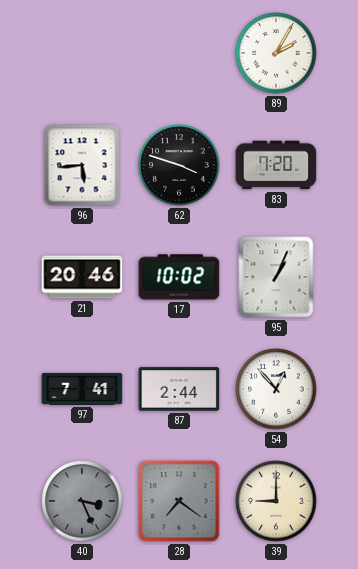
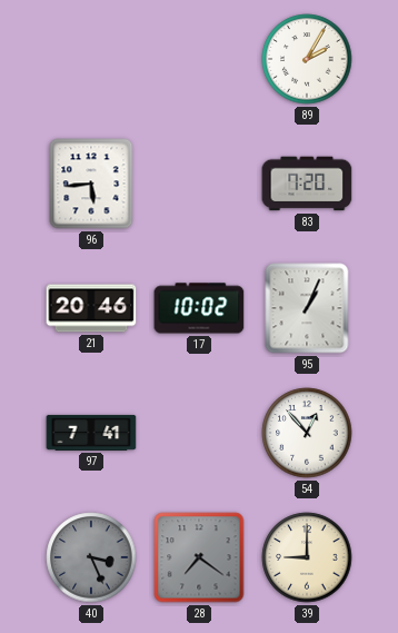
62: 3:48 -> none
87: 2:44 -> none
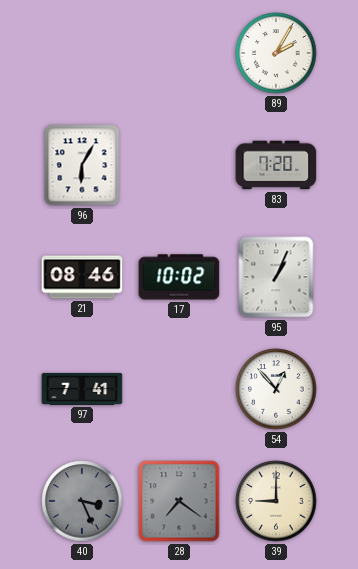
96: 5:44 -> 6:05
21: 20:46 -> 08:46
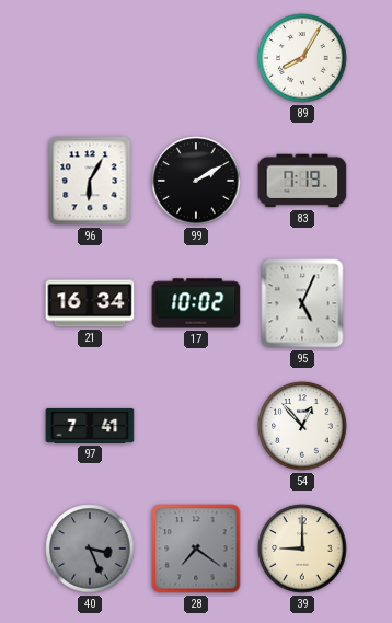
89: 2:05 -> 8:05
99: none -> 2:10
83: 7:20 -> 7:19
21: 08:46 -> 16:34
95: 1:04 -> 5:04
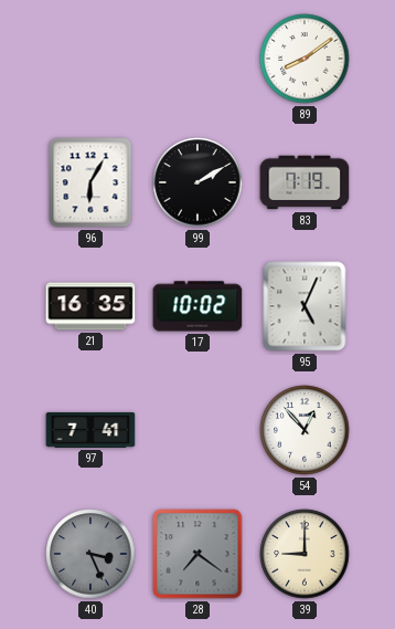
89: 8:05 -> 8:09
21: 16:34 -> 16:35
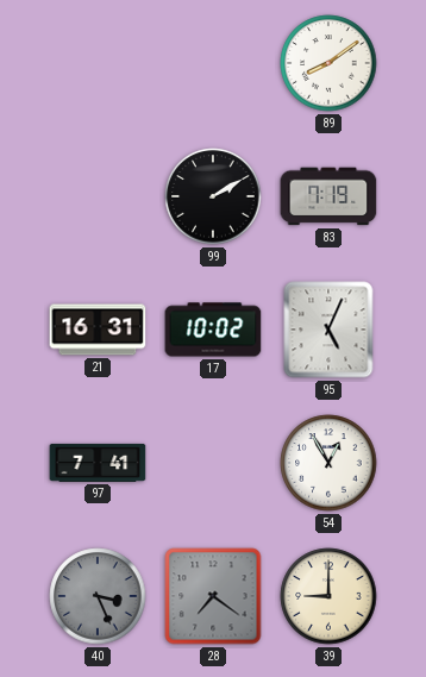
96: 6:05 -> none
21: 16:35 -> 16:31
54: 12:53 -> 12:55
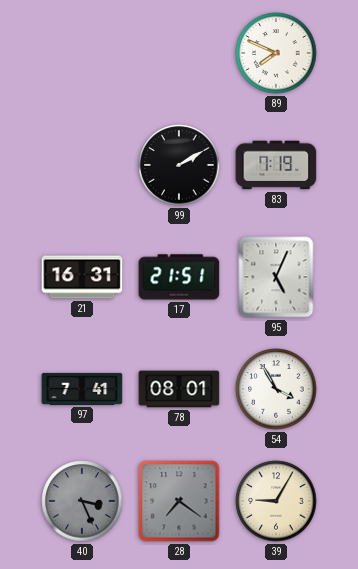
89: 8:09 -> 7:49
17: 10:02 -> 21:51
78: none -> 08:01
54: 12:55 -> 3:55
39: 9:00 -> 9:05
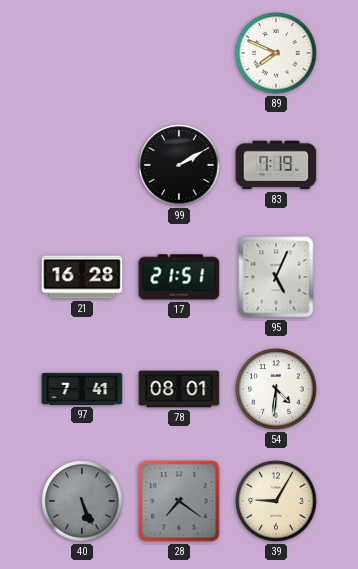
21: 16:31 -> 16:28
54: 3:55 -> 4:31
40: 3:26 -> 5:26
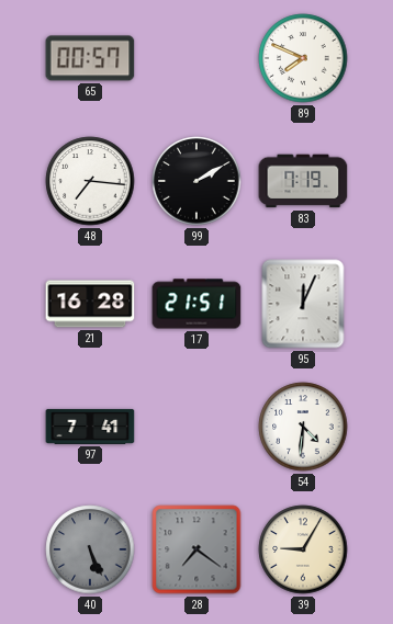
65: none -> 00:57
48: none -> 7:16
95: 5:04 -> 12:04
78: 08:01 -> none
